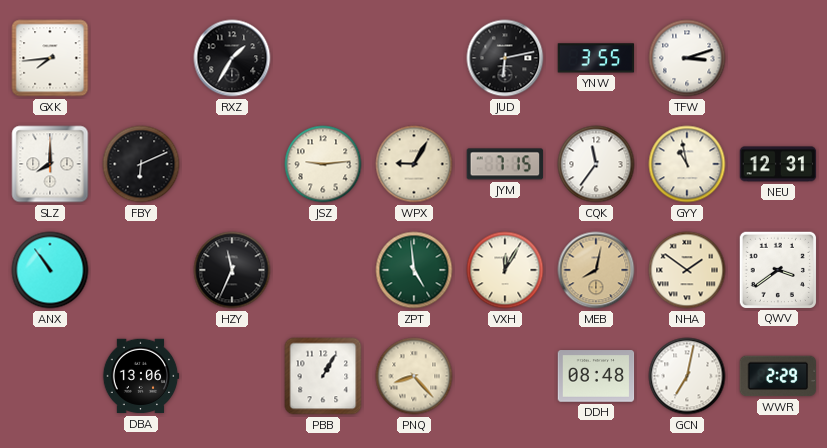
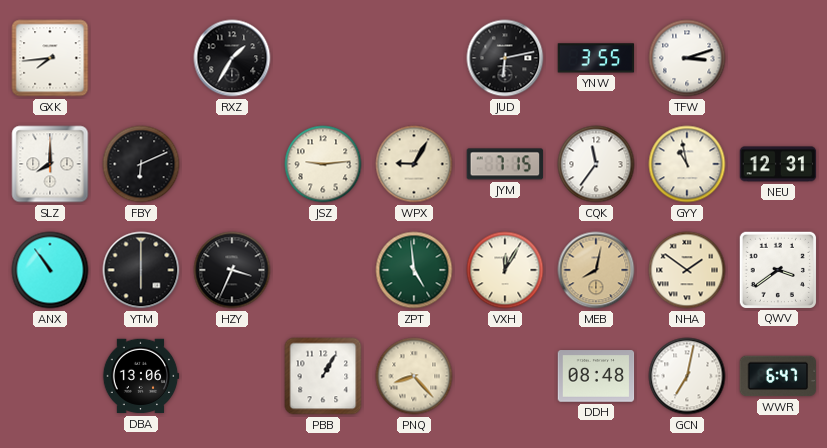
YTM: none -> 6:00
HZY: 11:34 -> 3:34
WWR: 2:29 -> 6:47
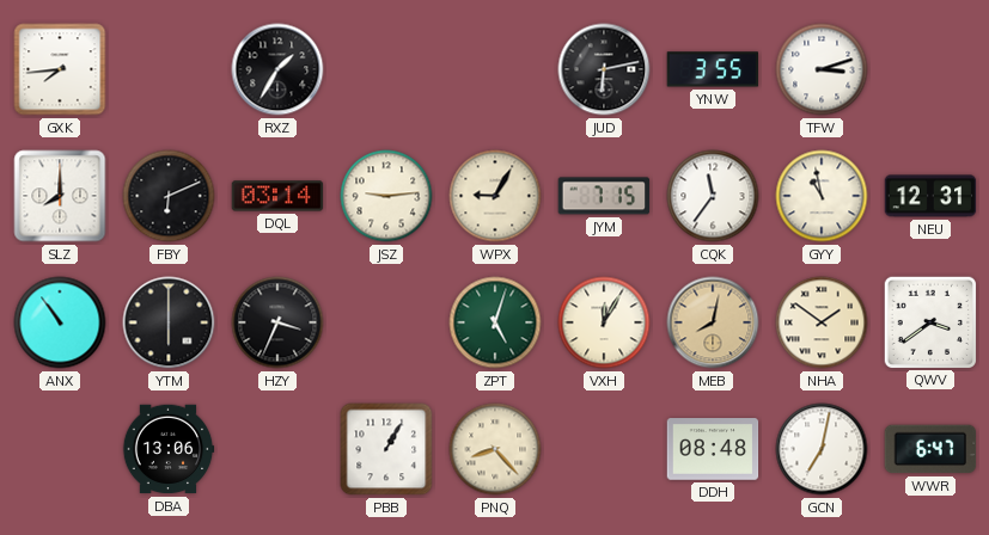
DQL: none -> 03:14
ZPT: 4:59 -> 5:03
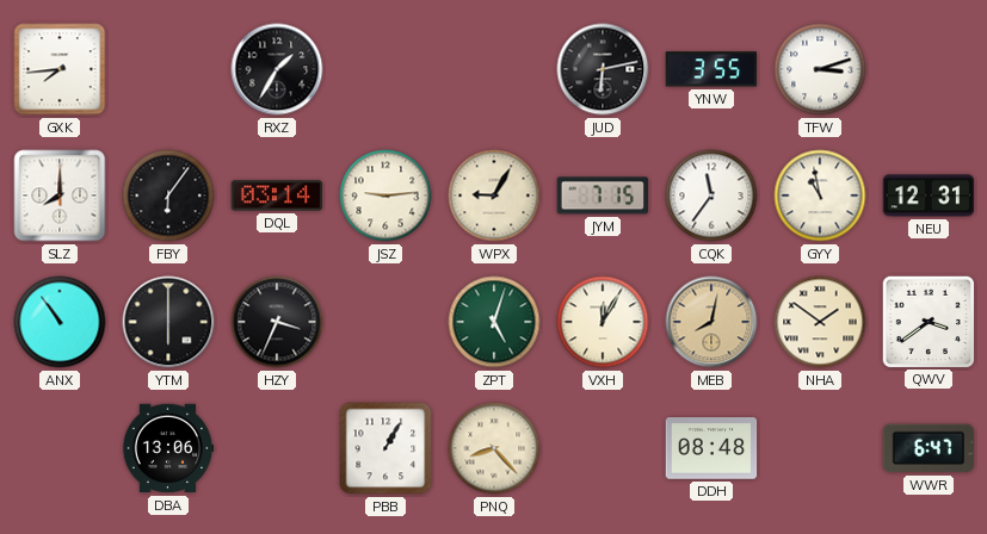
FBY: 6:11 -> 6:06
GCN: 7:02 -> none
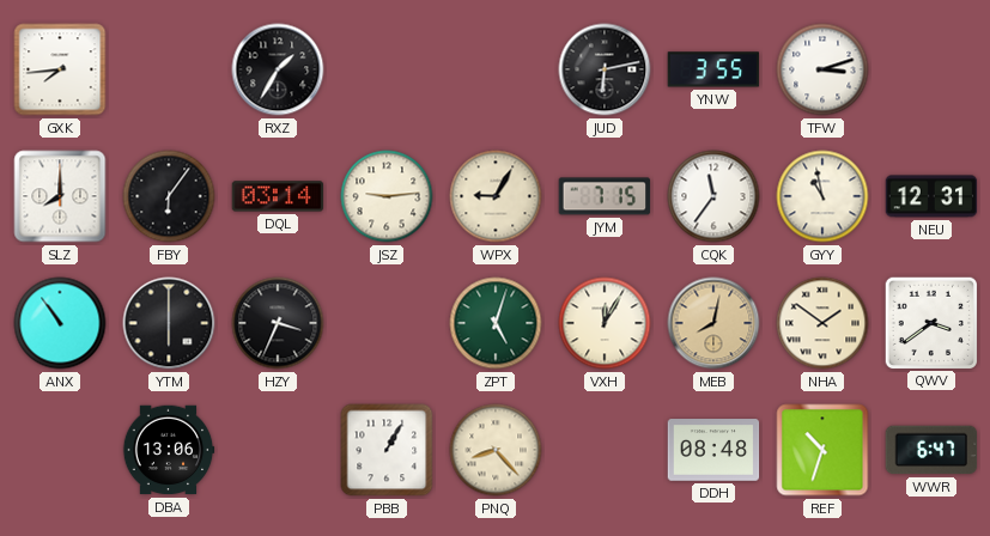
REF: none -> 10:33
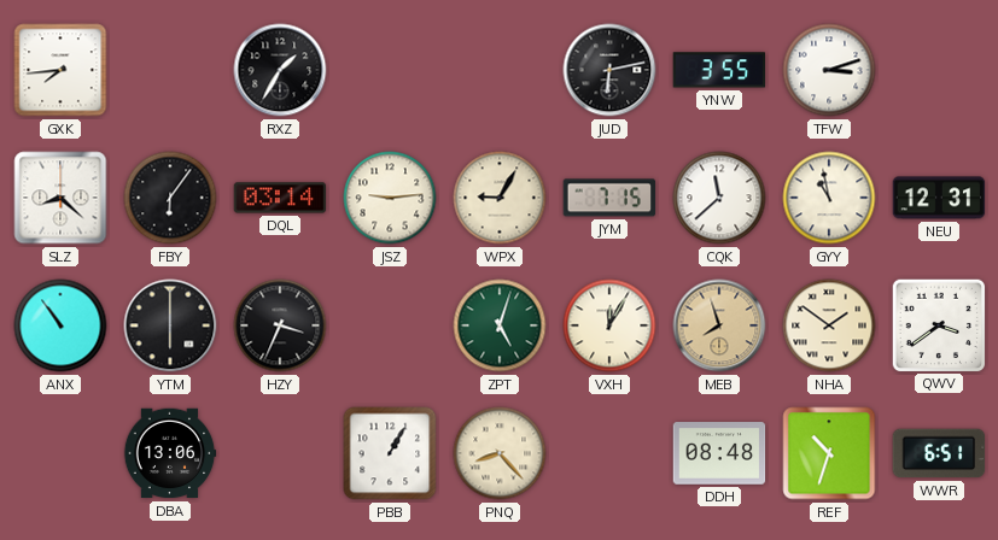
SLZ: 8:00 -> 8:22
CQK: 11:36 -> 11:38
MEB: 8:02 -> 7:57
WWR: 6:47 -> 6:51
